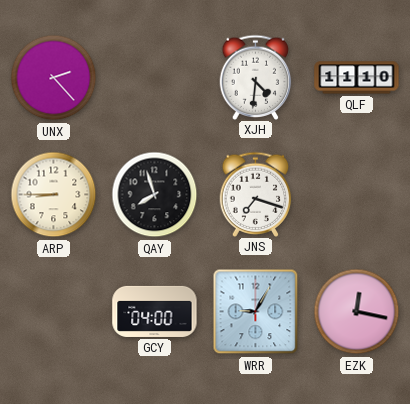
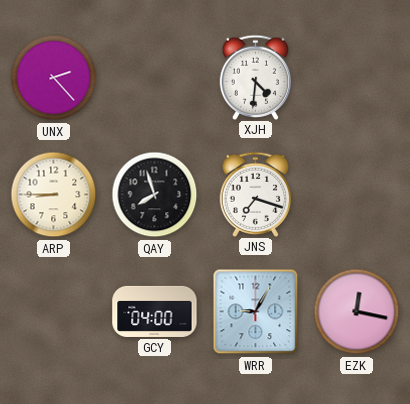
QLF: 11:10 -> none
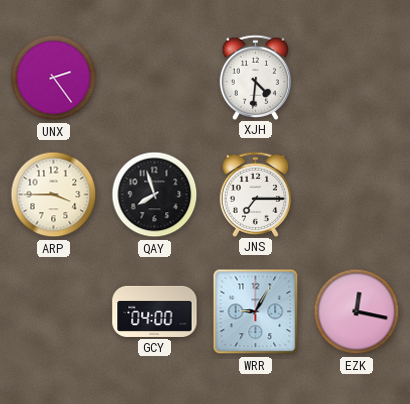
UNX: 2:23 -> 2:24
ARP: 8:45 -> 3:45
JNS: 7:18 -> 7:15
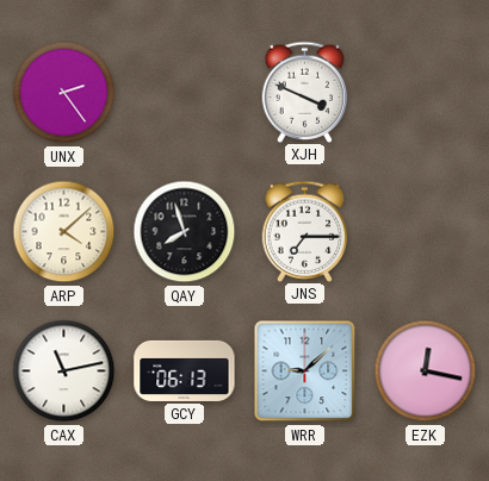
XJH: 4:31 -> 3:49
ARP: 3:45 -> 4:08
CAX: none -> 11:13
GCY: 04:00 -> 06:13
WRR: 9:05 -> 9:08
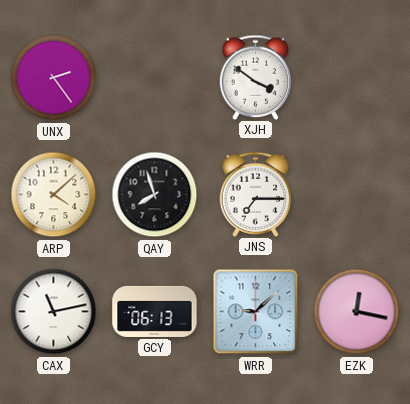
XJH: 3:49 -> 3:51
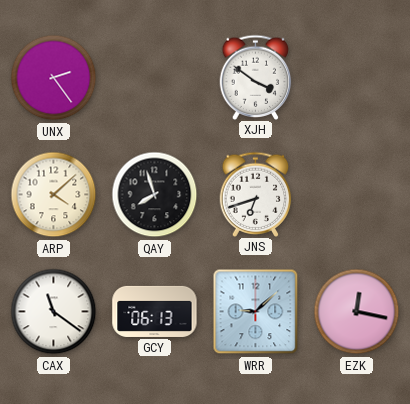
JNS: 7:15 -> 6:42
CAX: 11:13 -> 11:21
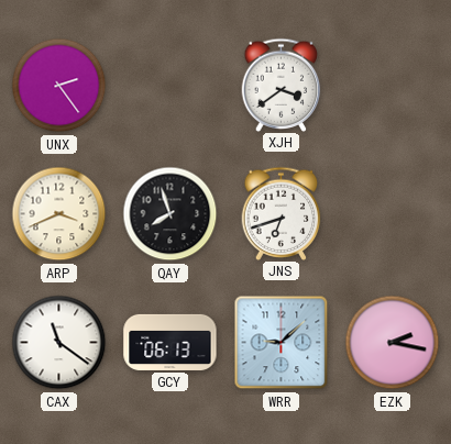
XJH: 3:51 -> 3:39
ARP: 4:08 -> 3:41
EZK: 12:17 -> 2:17
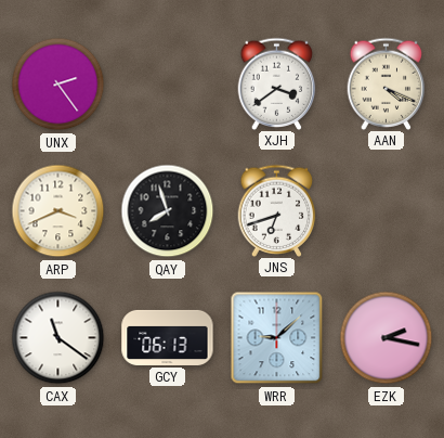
AAN: none -> 4:19
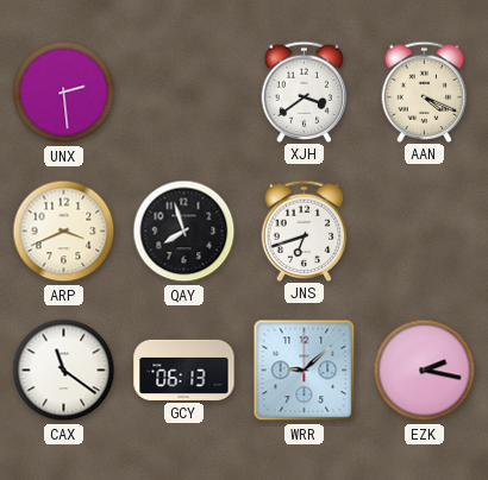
UNX: 2:24 -> 2:29
